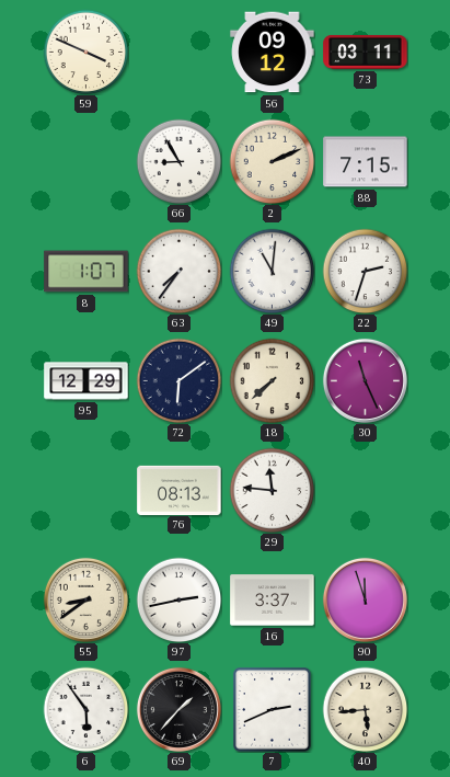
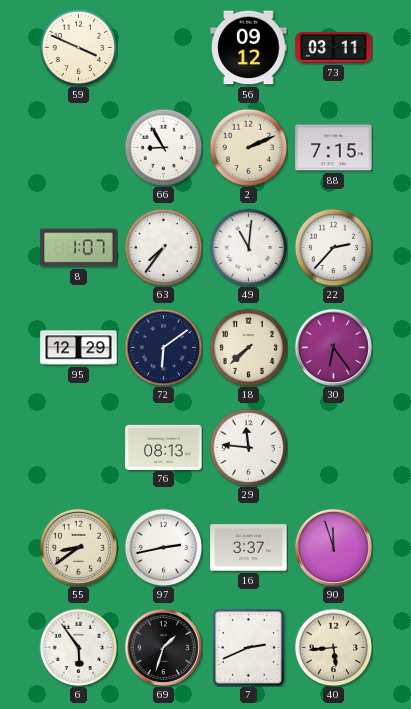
22: 2:33 -> 2:37
30: 11:26 -> 6:24
69: 1:37 -> 1:33
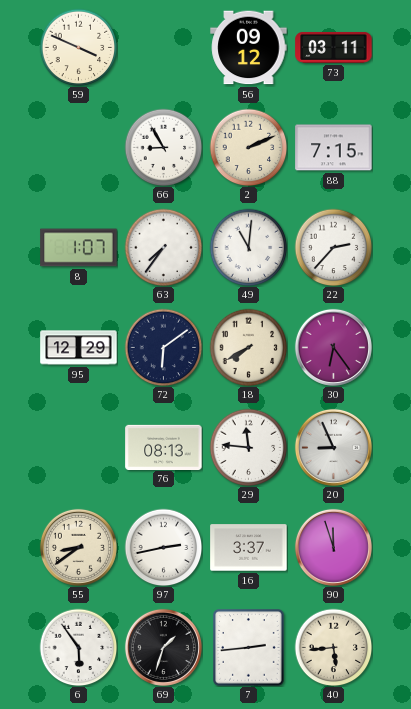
18: 7:38 -> 7:40
20: none -> 8:56
7: 2:41 -> 2:44
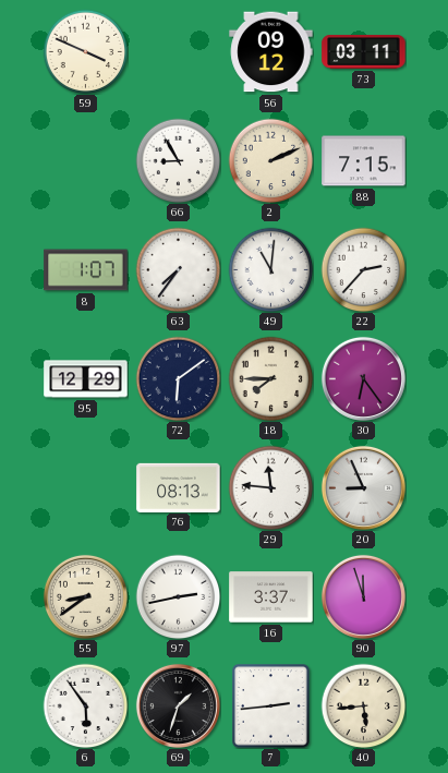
18: 7:40 -> 7:45
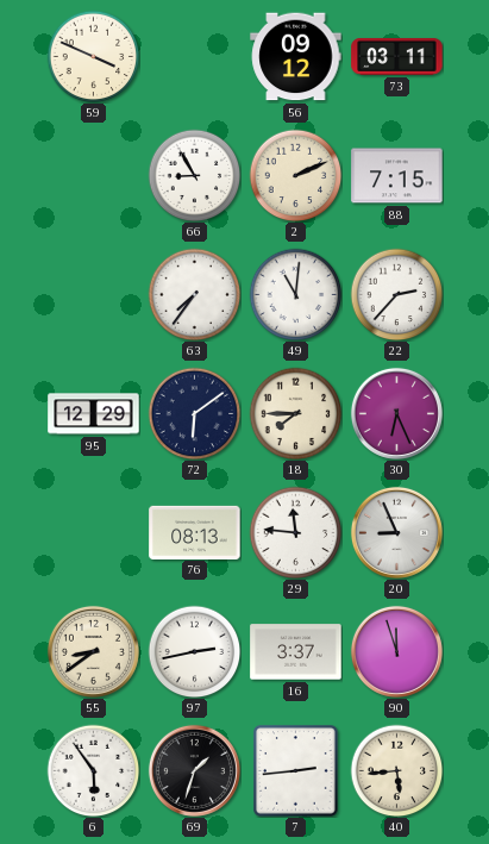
8: 1:07 -> none
30: 6:24 -> 6:26
